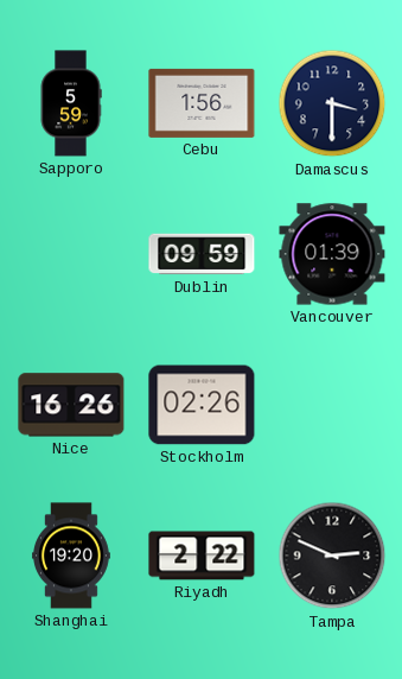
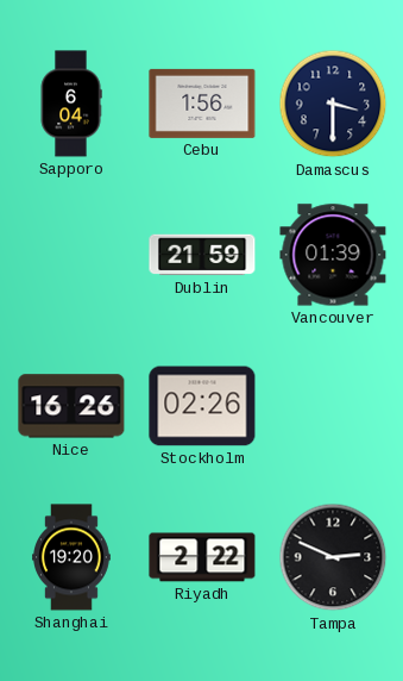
Sapporo: 5:59 -> 6:04
Dublin: 09:59 -> 21:59
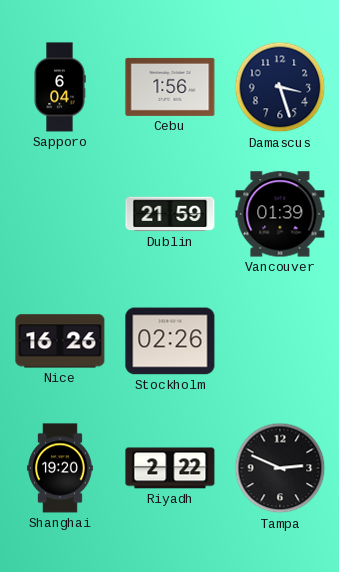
Damascus: 3:30 -> 3:27
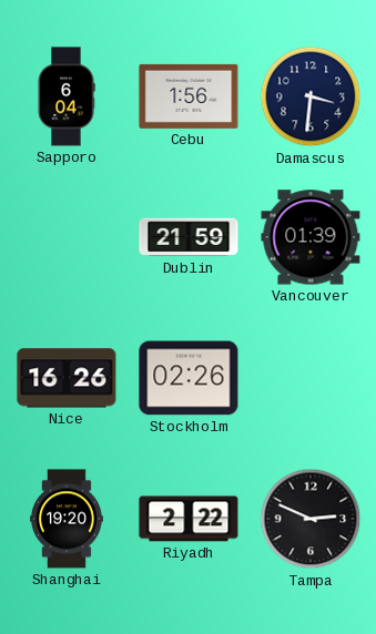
Damascus: 3:27 -> 3:31
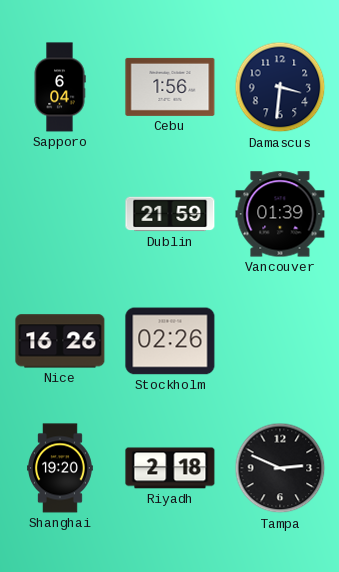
Riyadh: 2:22 -> 2:18
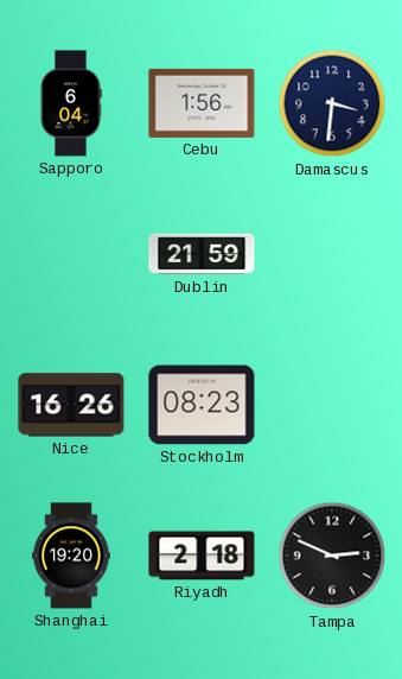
Vancouver: 01:39 -> none
Stockholm: 02:26 -> 08:23
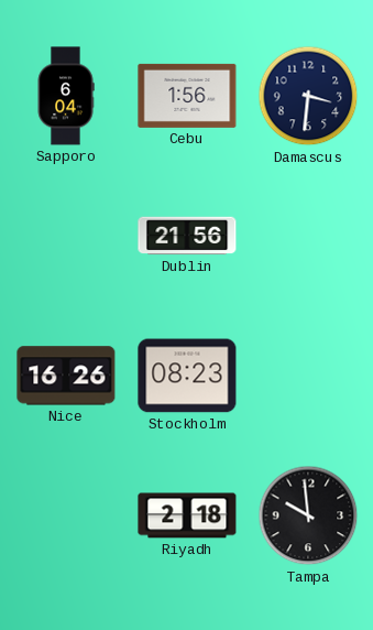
Dublin: 21:59 -> 21:56
Shanghai: 19:20 -> none
Tampa: 2:49 -> 9:59
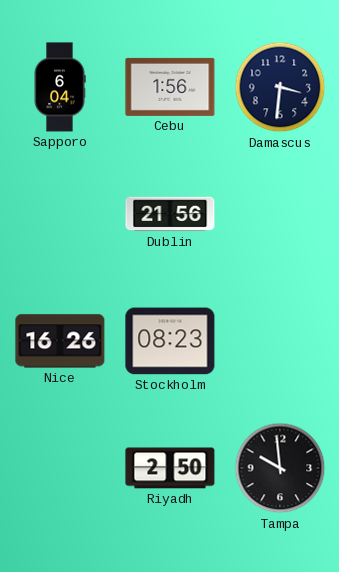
Riyadh: 2:18 -> 2:50
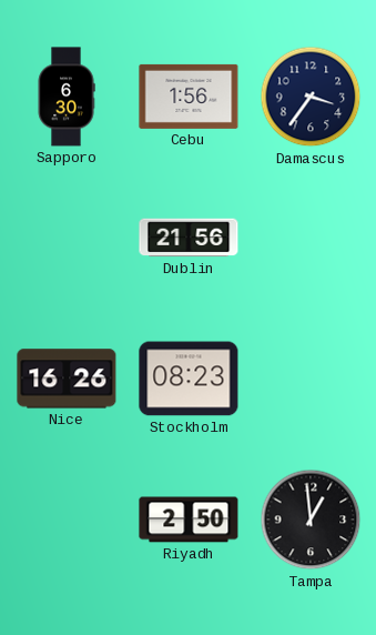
Sapporo: 6:04 -> 6:30
Damascus: 3:31 -> 3:36
Tampa: 9:59 -> 12:59
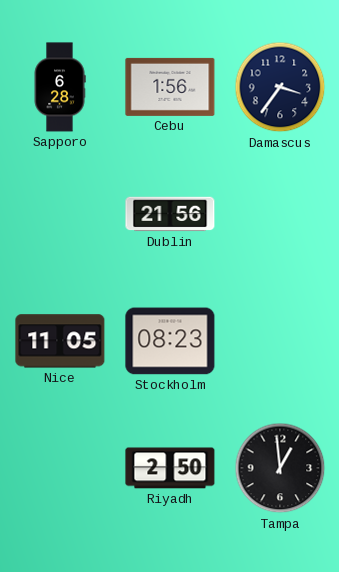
Sapporo: 6:30 -> 6:28
Nice: 16:26 -> 11:05
